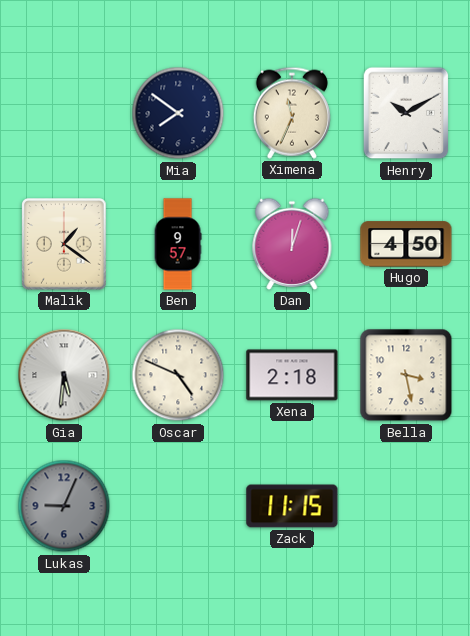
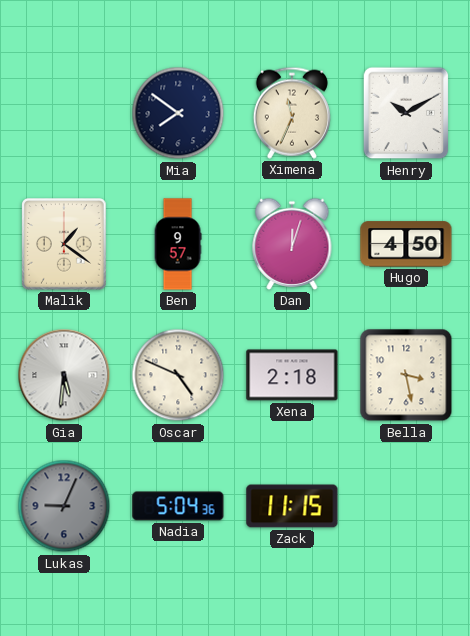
Nadia: none -> 5:04
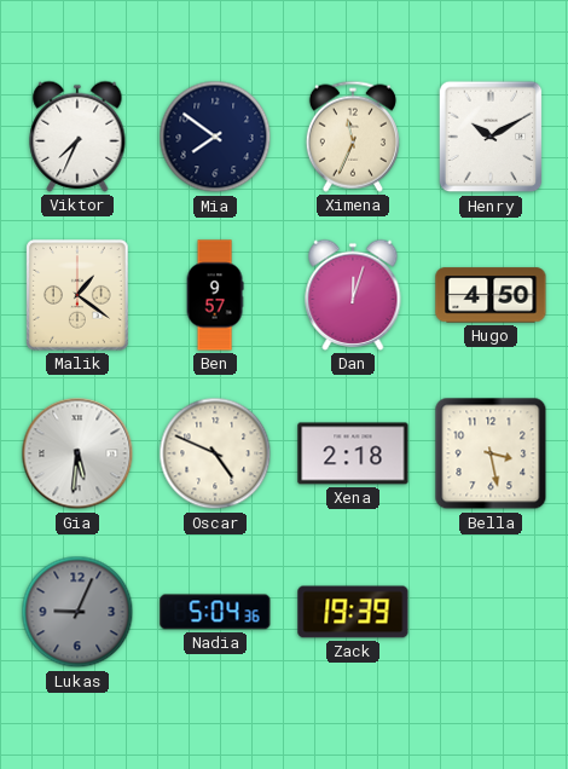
Viktor: none -> 7:34
Zack: 11:15 -> 19:39
